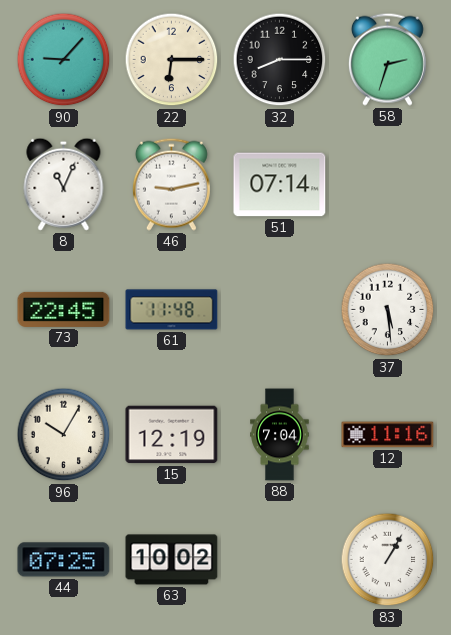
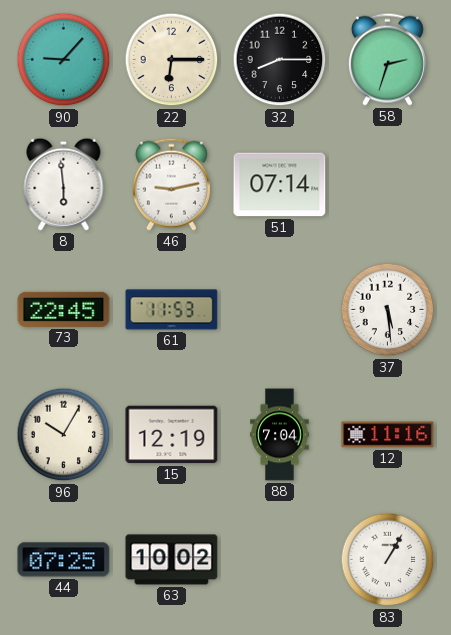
8: 11:04 -> 5:59
61: 11:48 -> 11:53
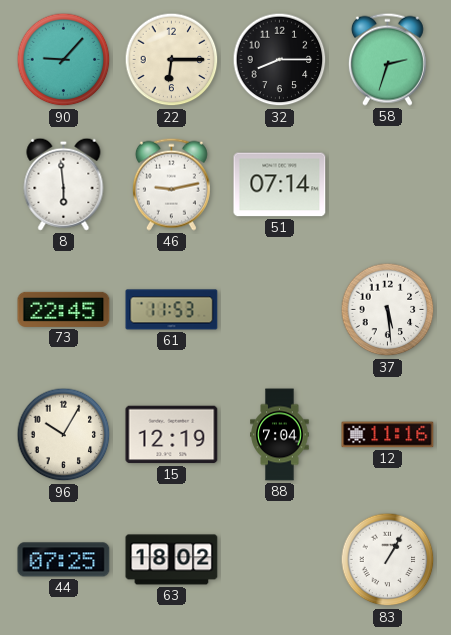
63: 10:02 -> 18:02
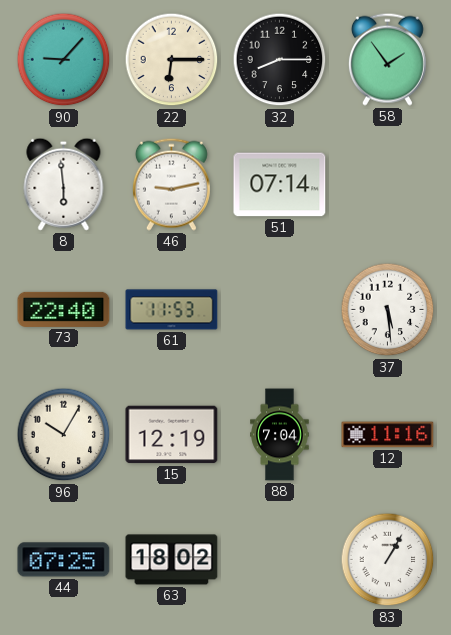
58: 2:33 -> 1:54
73: 22:45 -> 22:40
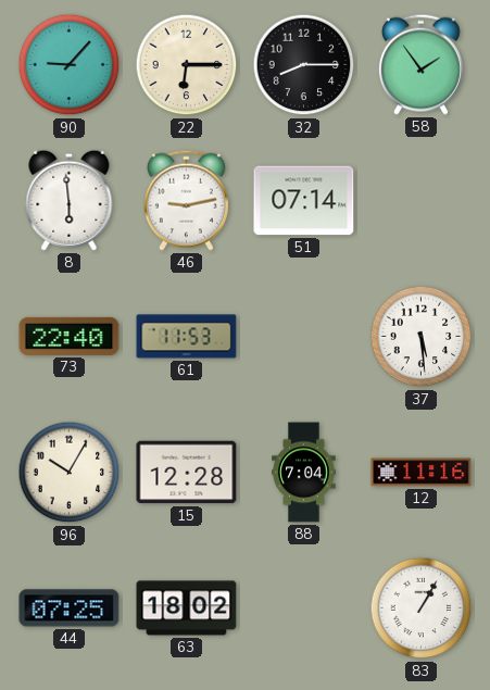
15: 12:19 -> 12:28
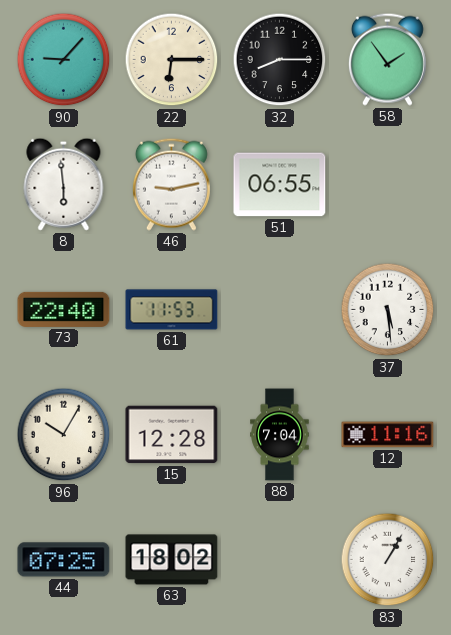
51: 07:14 -> 06:55
